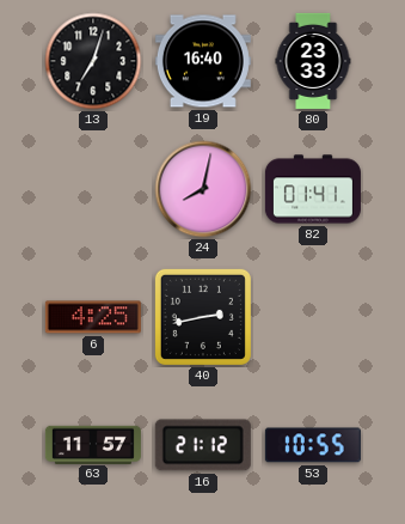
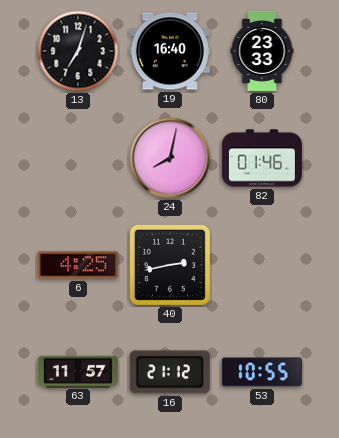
82: 01:41 -> 01:46
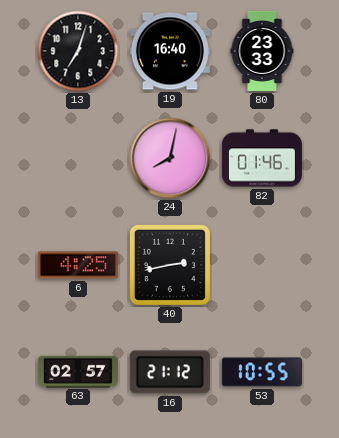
63: 11:57 -> 02:57
